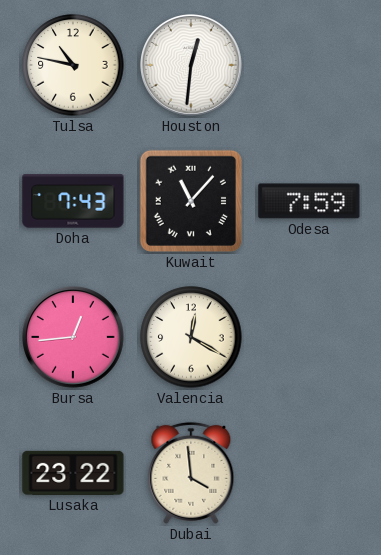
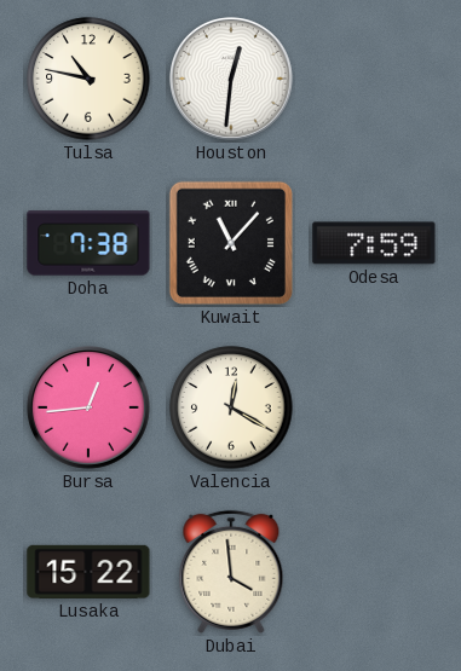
Doha: 7:43 -> 7:38
Lusaka: 23:22 -> 15:22
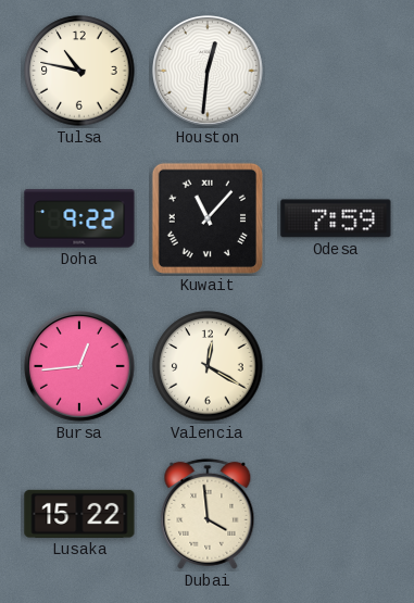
Doha: 7:38 -> 9:22
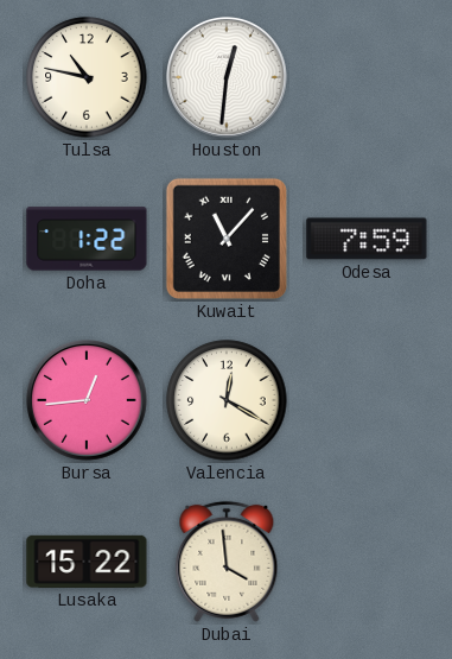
Doha: 9:22 -> 1:22
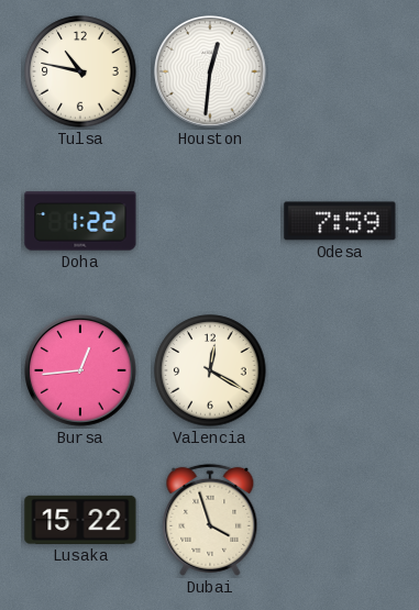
Kuwait: 11:07 -> none
Dubai: 3:59 -> 3:57
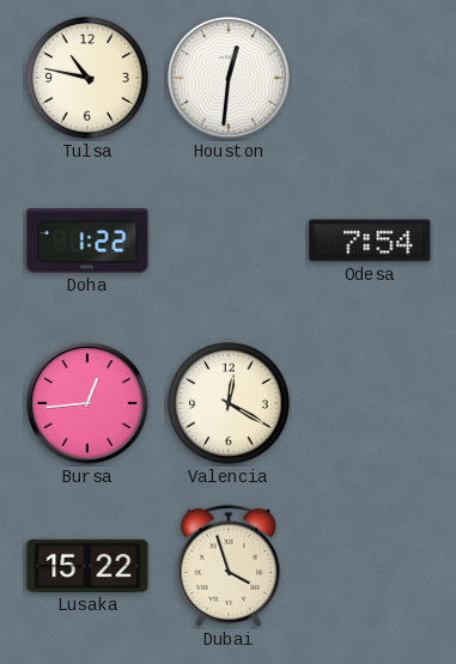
Odesa: 7:59 -> 7:54
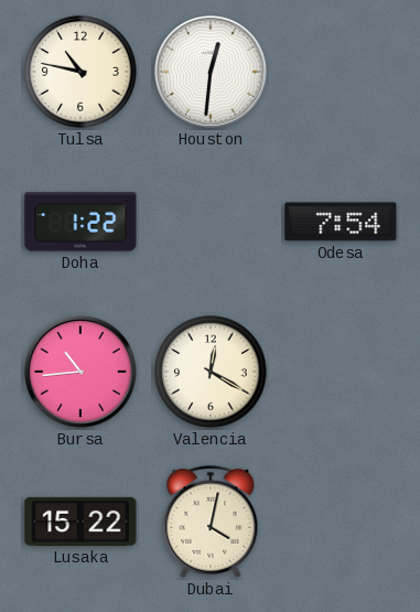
Bursa: 12:44 -> 10:44
Dubai: 3:57 -> 4:02
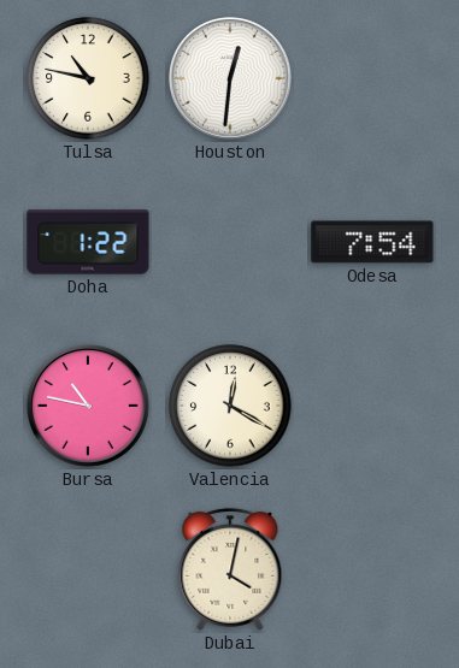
Bursa: 10:44 -> 10:47
Lusaka: 15:22 -> none
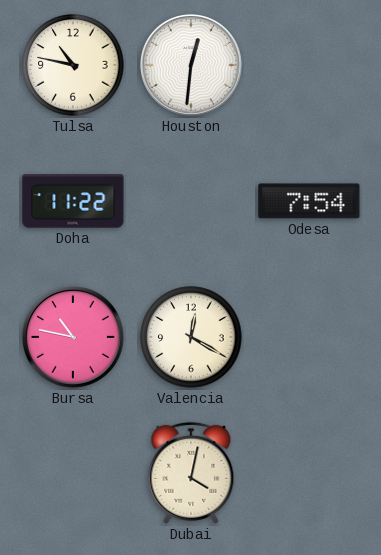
Doha: 1:22 -> 11:22
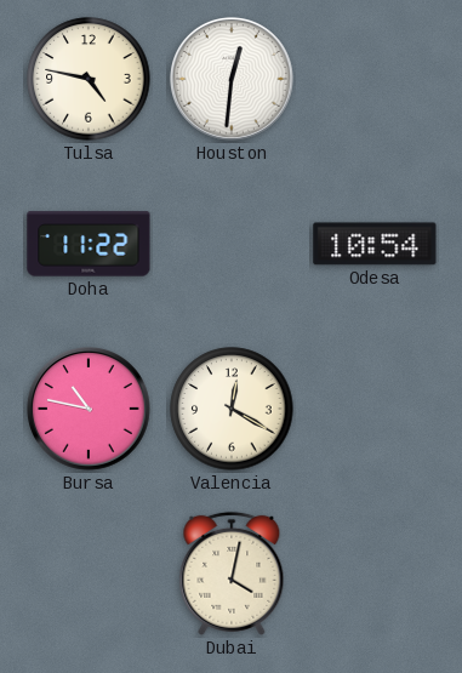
Tulsa: 10:47 -> 4:47
Odesa: 7:54 -> 10:54
